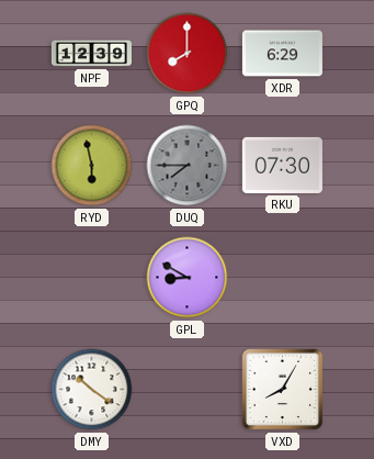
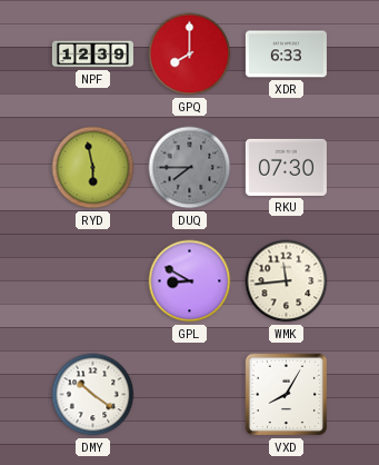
XDR: 6:29 -> 6:33
WMK: none -> 11:44
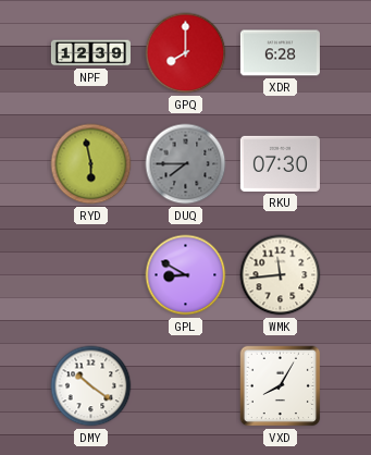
XDR: 6:33 -> 6:28
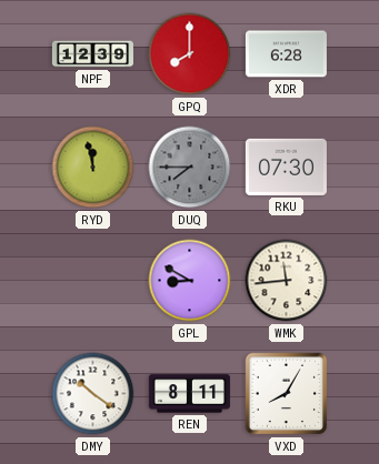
RYD: 5:58 -> 11:58
REN: none -> 8:11
